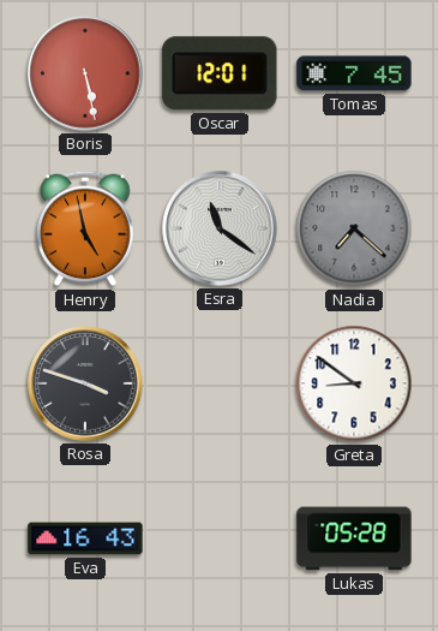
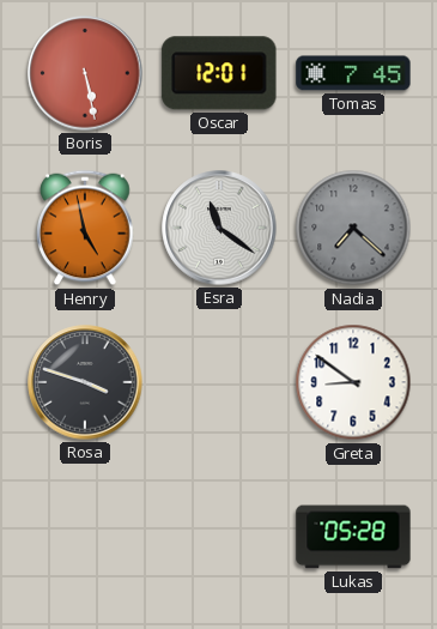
Eva: 16:43 -> none
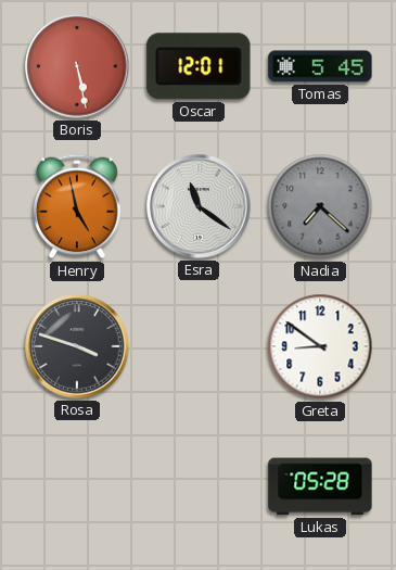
Tomas: 7:45 -> 5:45
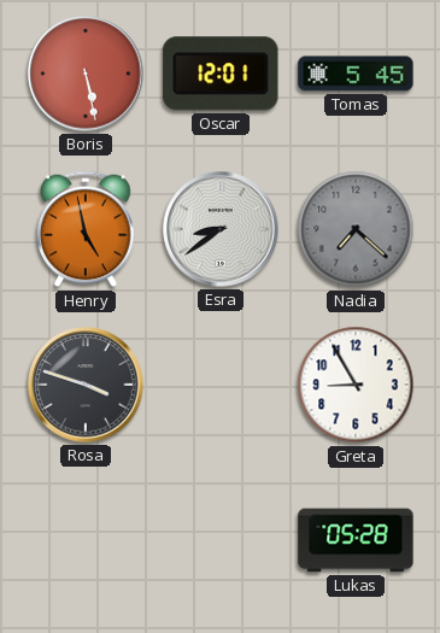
Esra: 11:21 -> 8:39
Greta: 8:51 -> 8:55
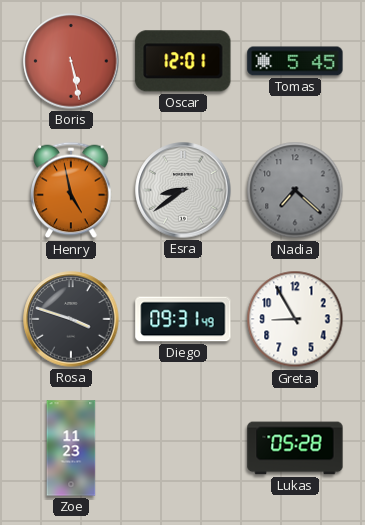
Diego: none -> 09:31
Zoe: none -> 11:23
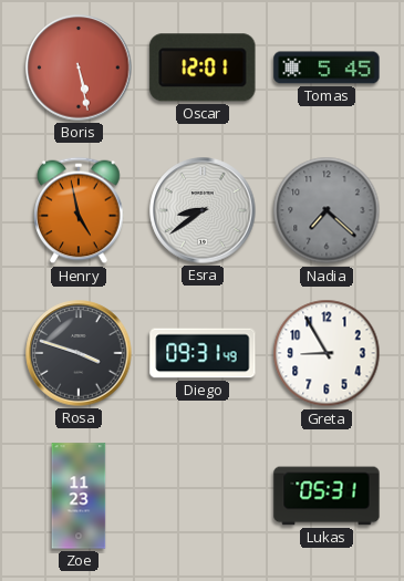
Lukas: 05:28 -> 05:31
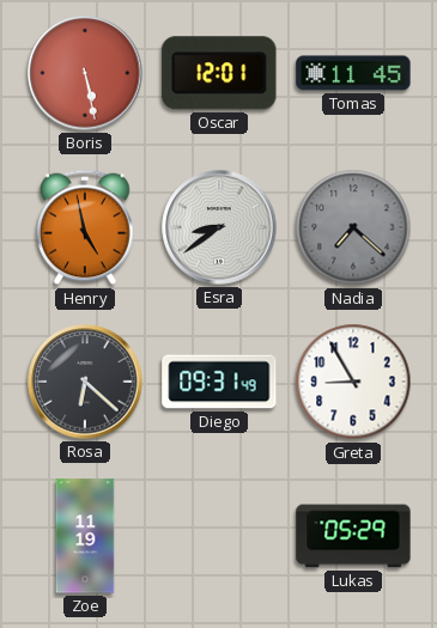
Tomas: 5:45 -> 11:45
Rosa: 3:48 -> 6:22
Zoe: 11:23 -> 11:19
Lukas: 05:31 -> 05:29
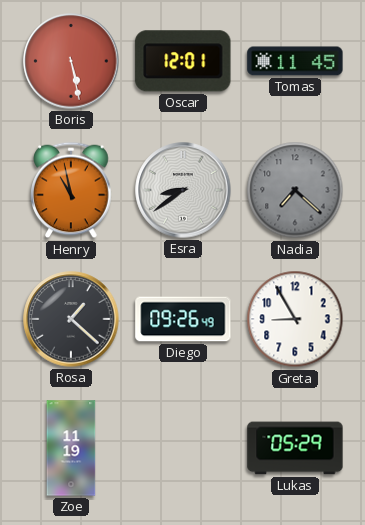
Henry: 4:58 -> 10:58
Rosa: 6:22 -> 1:22
Diego: 09:31 -> 09:26
